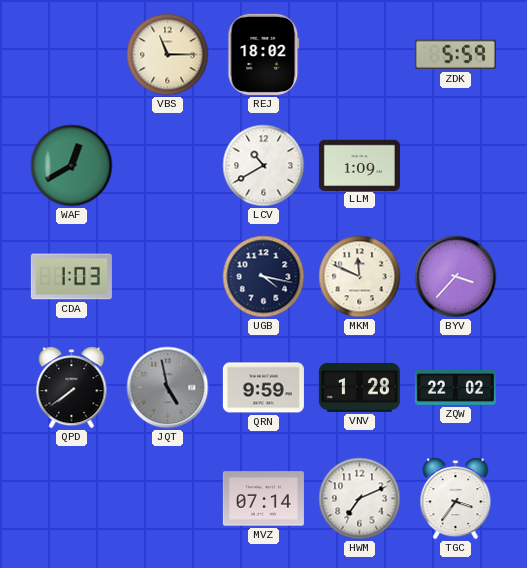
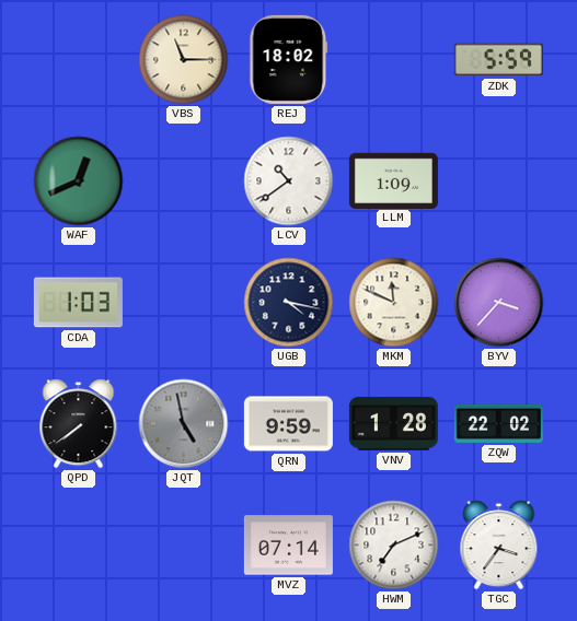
WAF: 12:40 -> 12:41
LCV: 10:40 -> 10:39
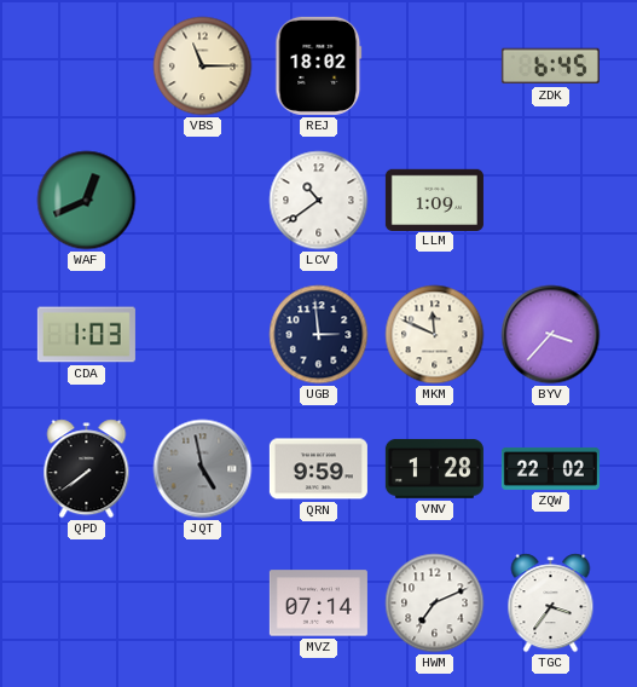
ZDK: 5:59 -> 6:45
UGB: 4:17 -> 2:59
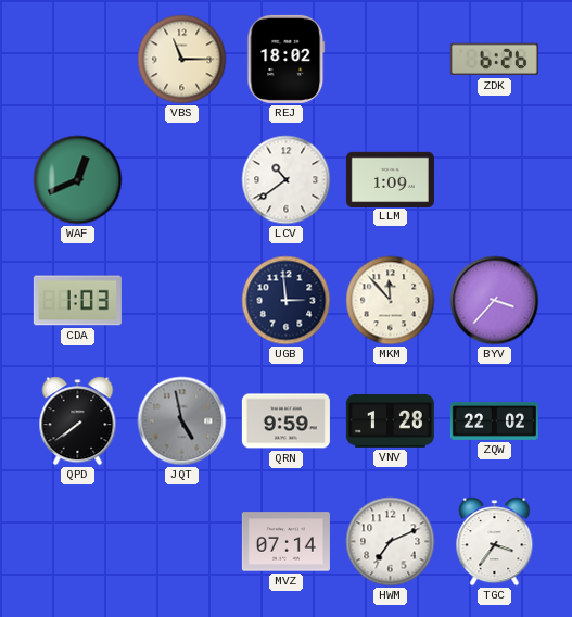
ZDK: 6:45 -> 6:26
MKM: 11:49 -> 11:53
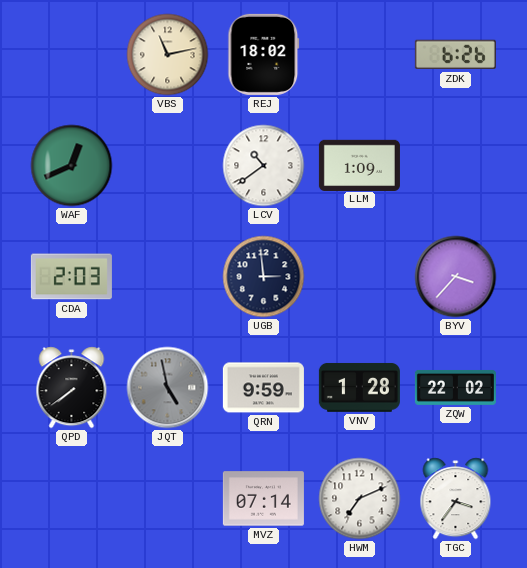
VBS: 11:15 -> 11:13
CDA: 1:03 -> 2:03
MKM: 11:53 -> none
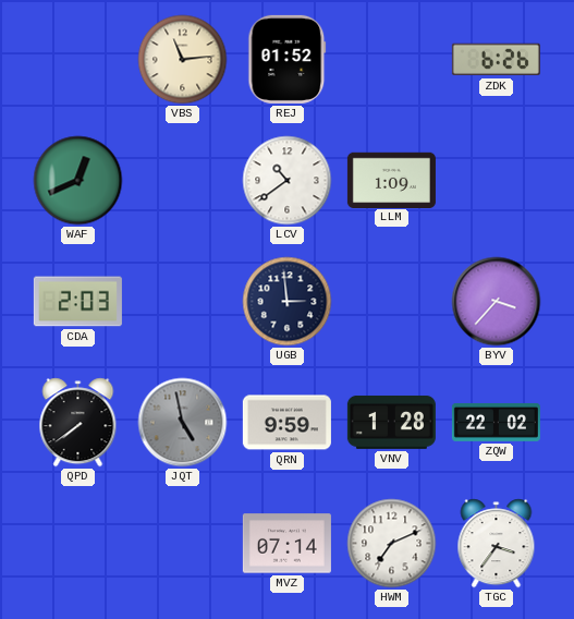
VBS: 11:13 -> 11:14
REJ: 18:02 -> 01:52
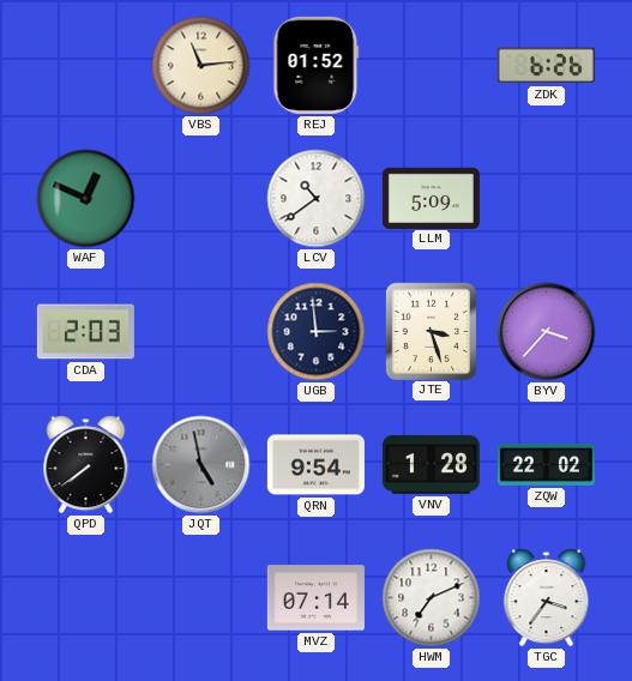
WAF: 12:41 -> 12:49
LLM: 1:09 -> 5:09
JTE: none -> 3:27
QRN: 9:59 -> 9:54
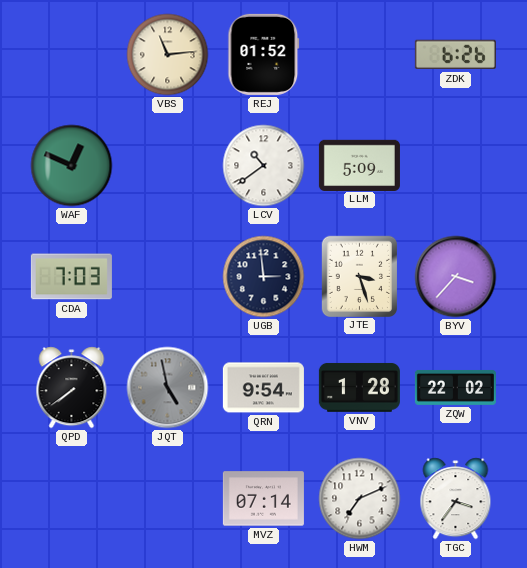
CDA: 2:03 -> 7:03
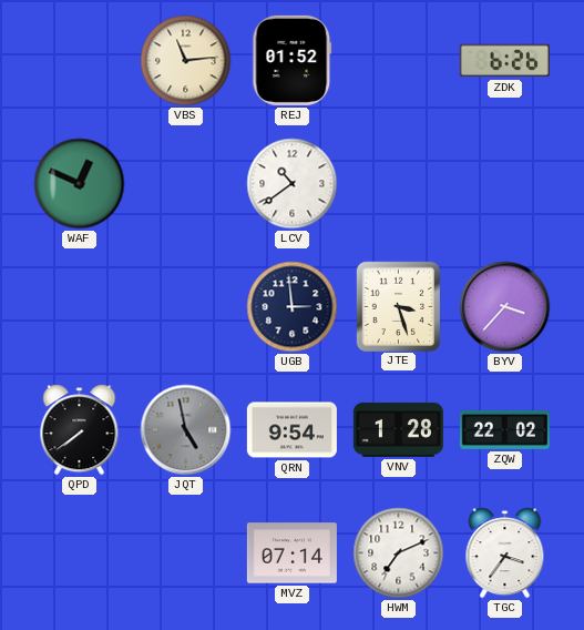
LLM: 5:09 -> none
CDA: 7:03 -> none
